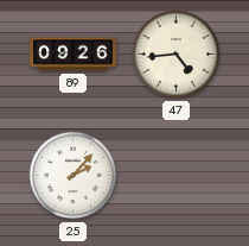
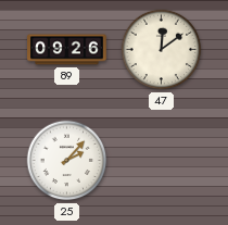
47: 4:44 -> 12:09
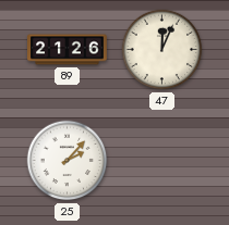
89: 09:26 -> 21:26
47: 12:09 -> 12:04
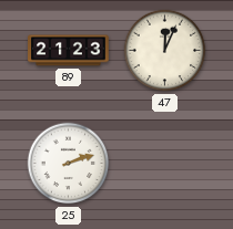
89: 21:26 -> 21:23
25: 2:07 -> 2:12
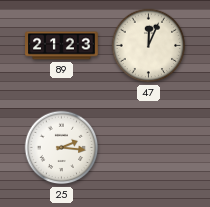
25: 2:12 -> 2:16
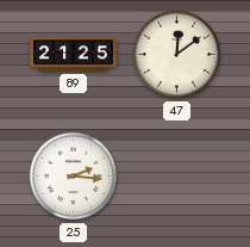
89: 21:23 -> 21:25
47: 12:04 -> 12:09
